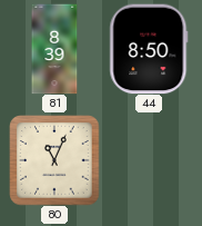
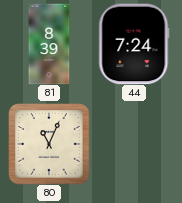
44: 8:50 -> 7:24
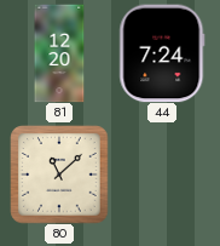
81: 8:39 -> 12:20
80: 11:04 -> 11:08
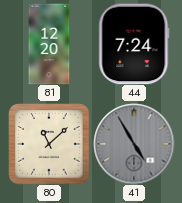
41: none -> 4:55
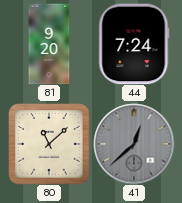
81: 12:20 -> 9:20
41: 4:55 -> 12:38
